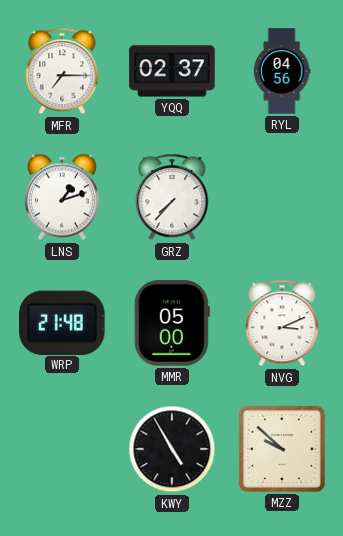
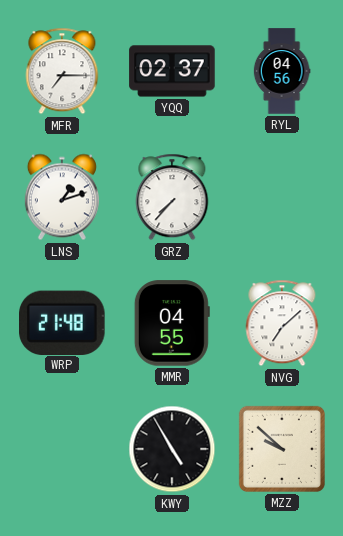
MMR: 05:00 -> 04:55
NVG: 3:11 -> 7:08
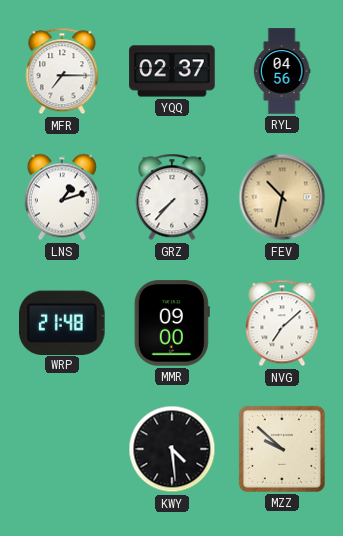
FEV: none -> 10:32
MMR: 04:55 -> 09:00
KWY: 4:55 -> 4:29
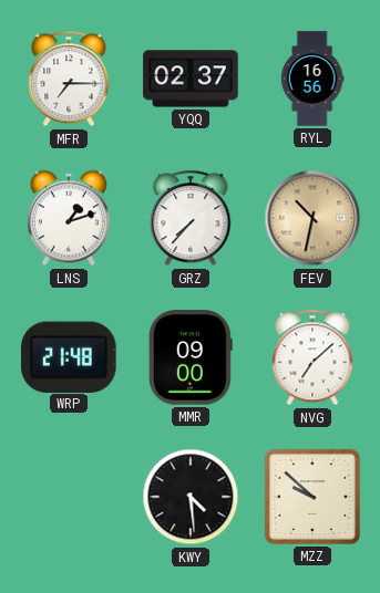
RYL: 04:56 -> 16:56
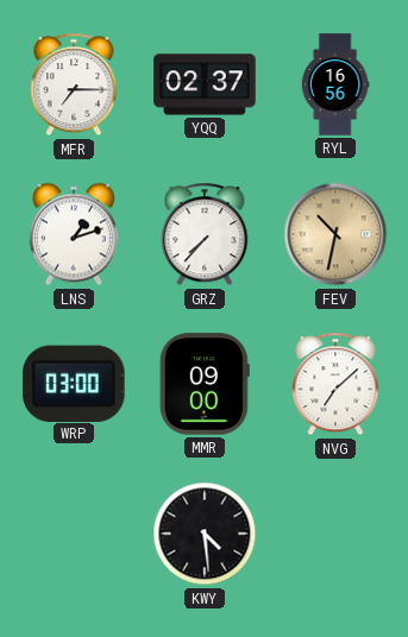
WRP: 21:48 -> 03:00
MZZ: 9:52 -> none
